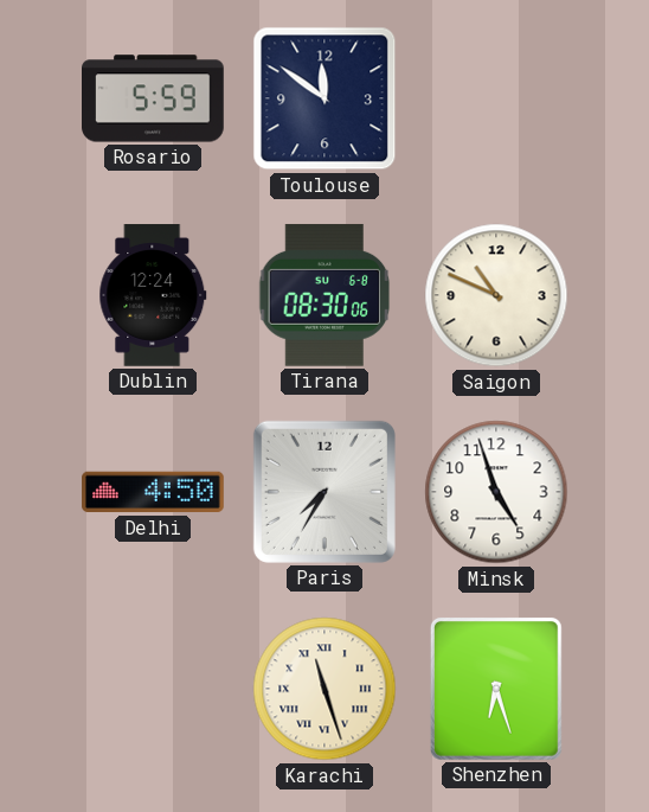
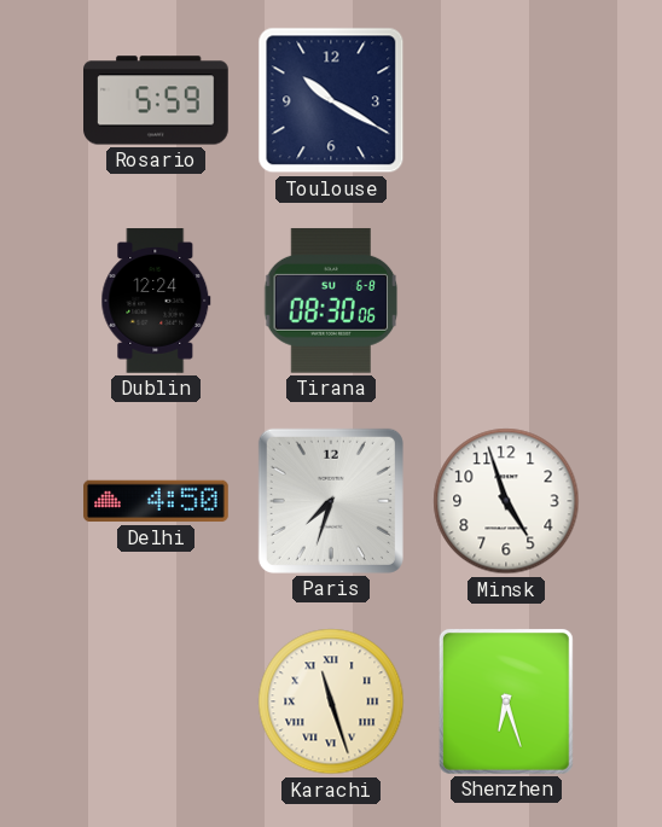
Toulouse: 11:51 -> 10:20
Saigon: 10:49 -> none
Paris: 7:35 -> 7:33
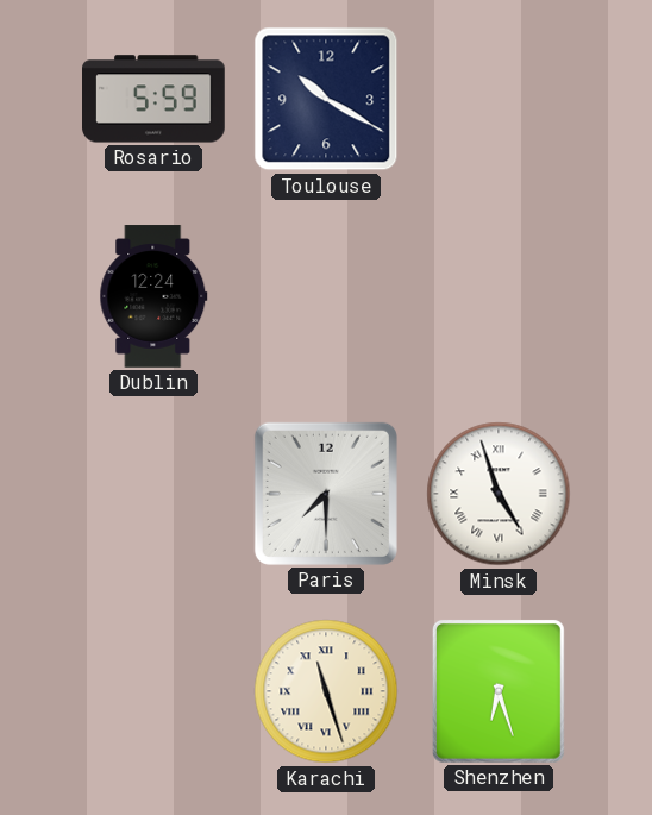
Tirana: 08:30 -> none
Delhi: 4:50 -> none
Paris: 7:33 -> 7:30
Minsk numerals: Arabic -> Roman
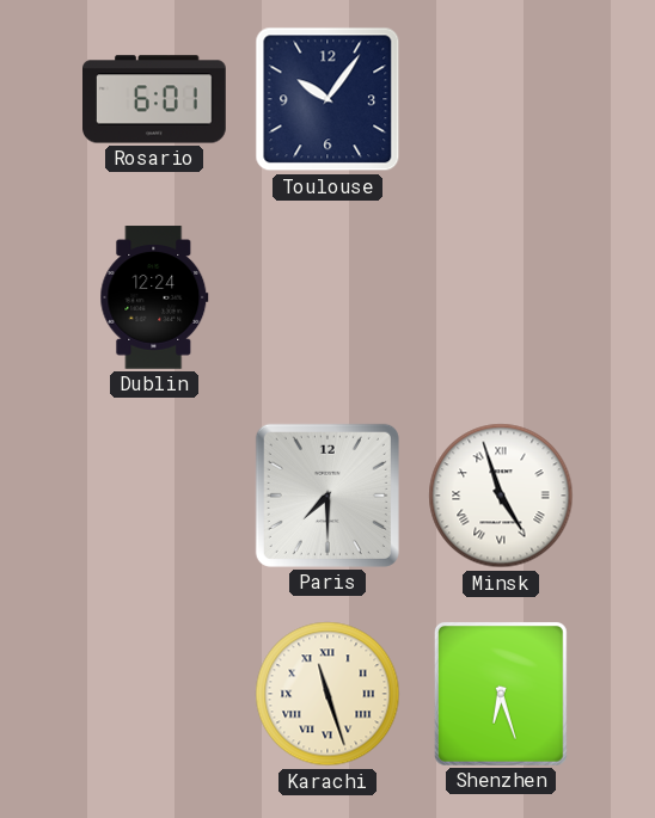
Rosario: 5:59 -> 6:01
Toulouse: 10:20 -> 10:06
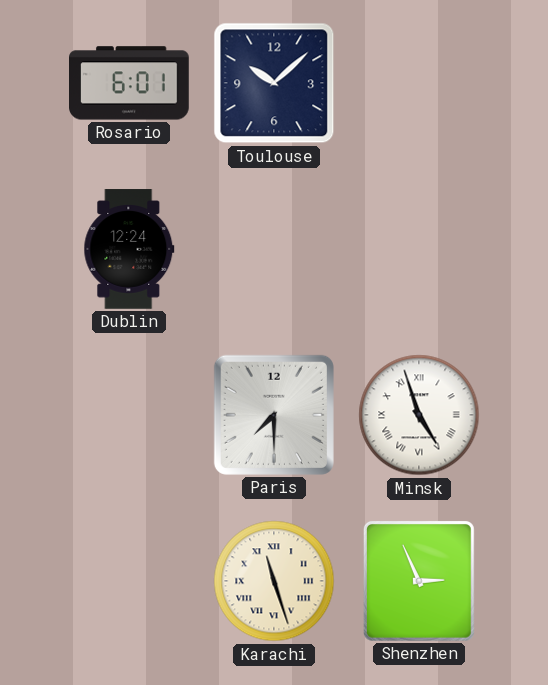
Toulouse: 10:06 -> 10:08
Shenzhen: 6:27 -> 2:56
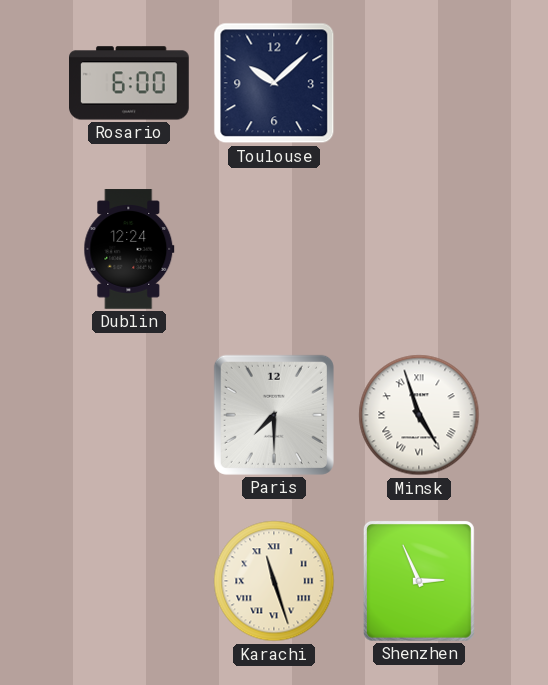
Rosario: 6:01 -> 6:00
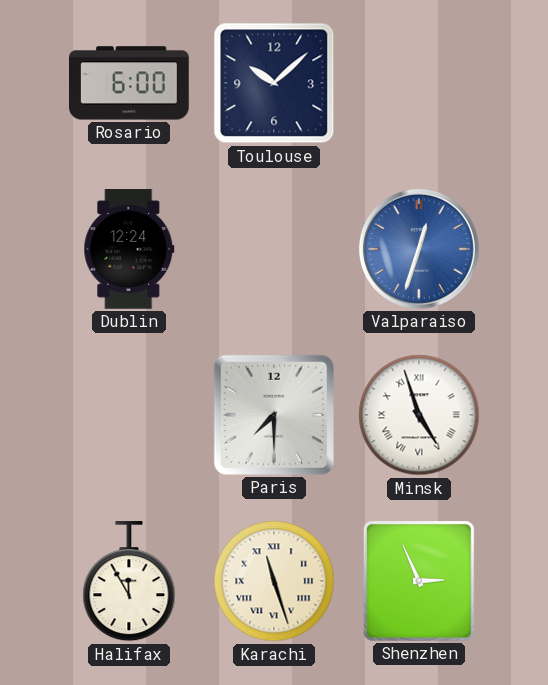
Valparaiso: none -> 12:33
Halifax: none -> 11:55
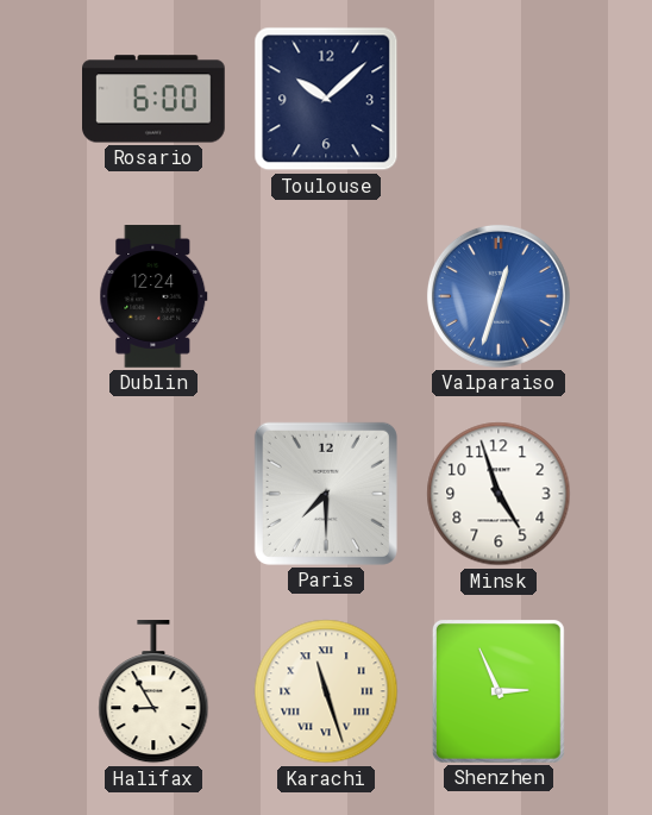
Minsk numerals: Roman -> Arabic
Halifax: 11:55 -> 8:55
